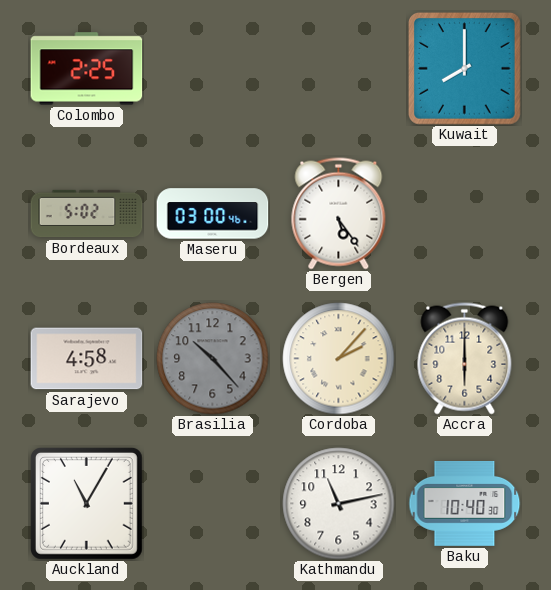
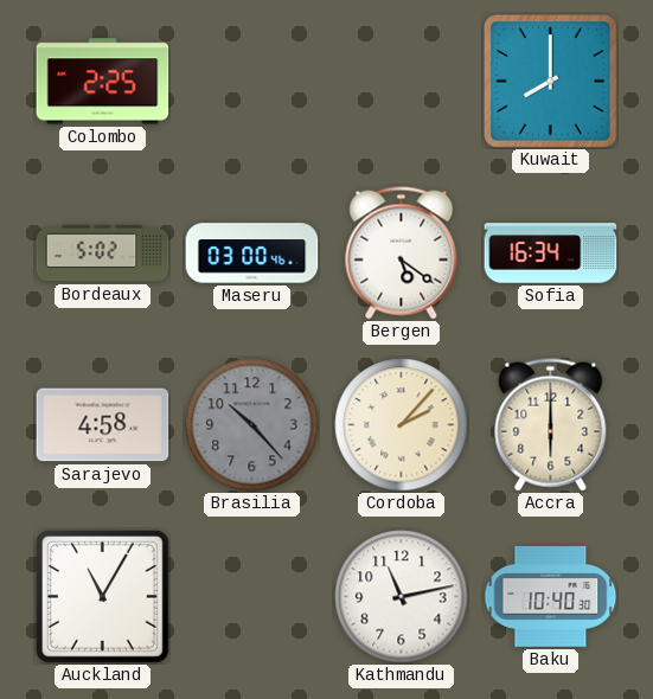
Bergen: 5:24 -> 5:21
Sofia: none -> 16:34
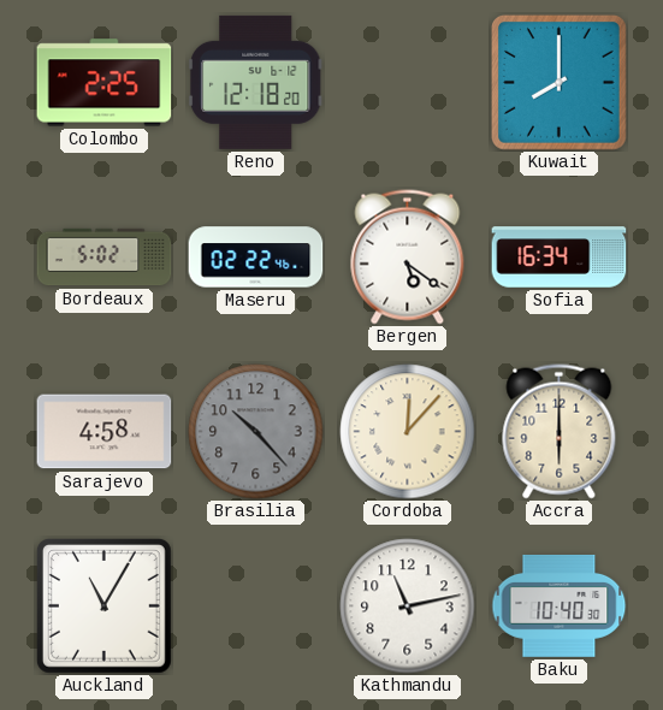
Reno: none -> 12:18
Maseru: 03:00 -> 02:22
Cordoba: 2:07 -> 12:07
